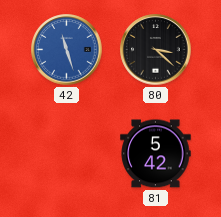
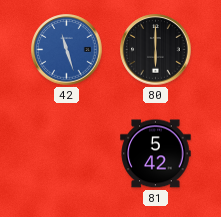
80: 3:22 -> 6:00
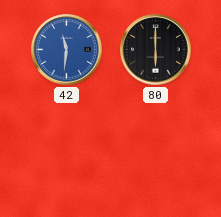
42: 11:27 -> 11:31
81: 5:42 -> none
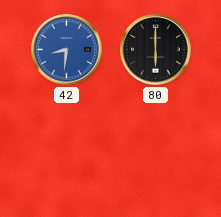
42: 11:31 -> 8:31
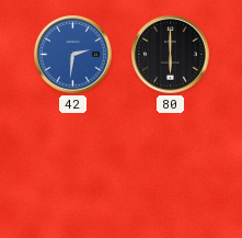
42: 8:31 -> 2:31
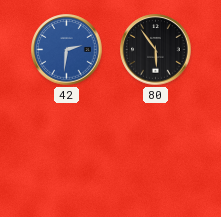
80: 6:00 -> 5:54
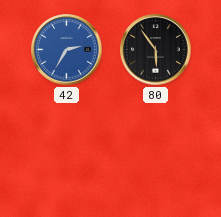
42: 2:31 -> 2:35
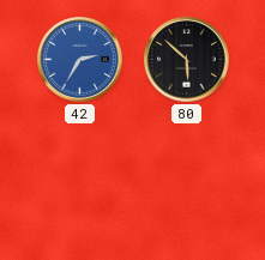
80: 5:54 -> 5:52
